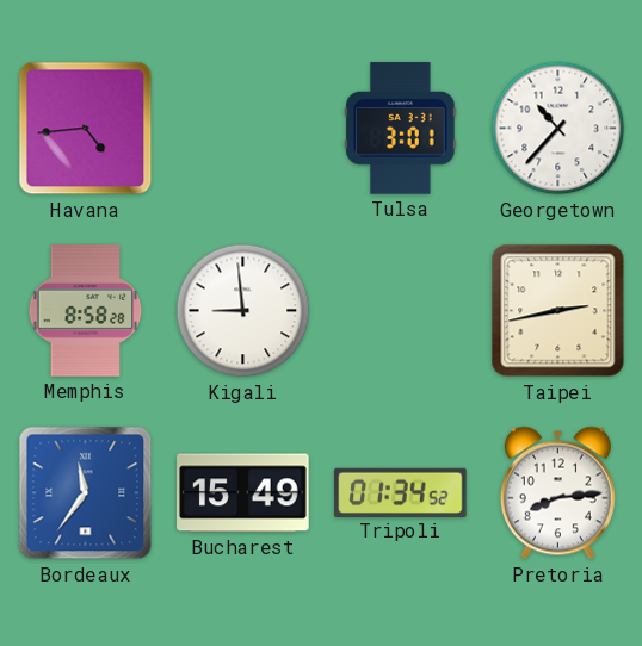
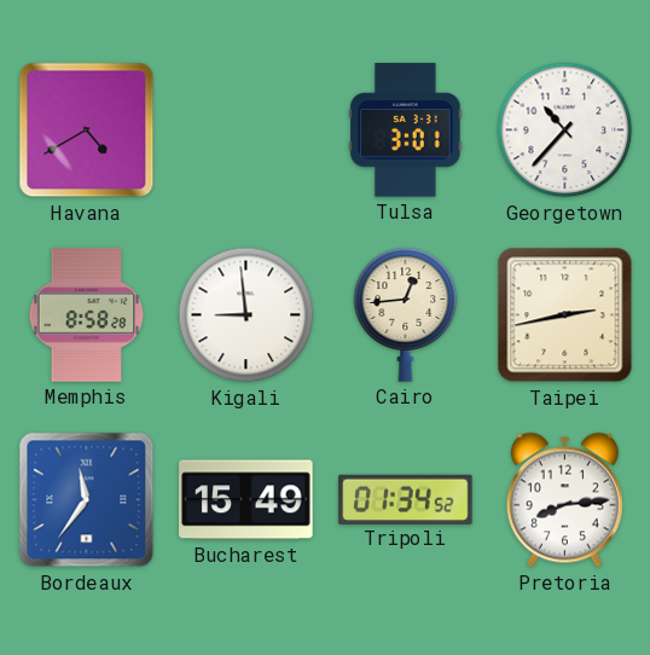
Havana: 4:44 -> 4:40
Cairo: none -> 12:44
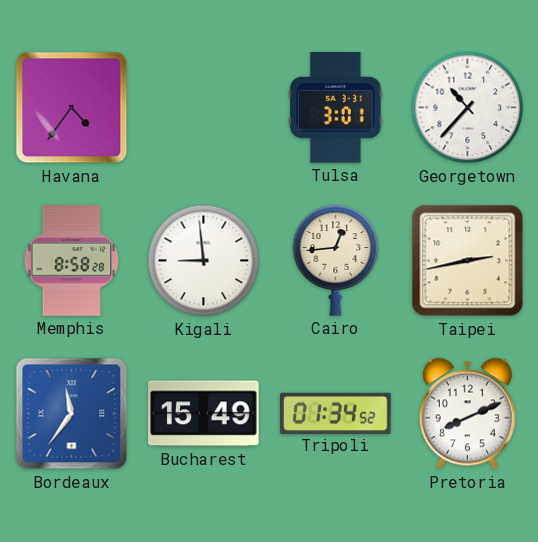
Havana: 4:40 -> 4:36
Pretoria: 8:14 -> 8:11
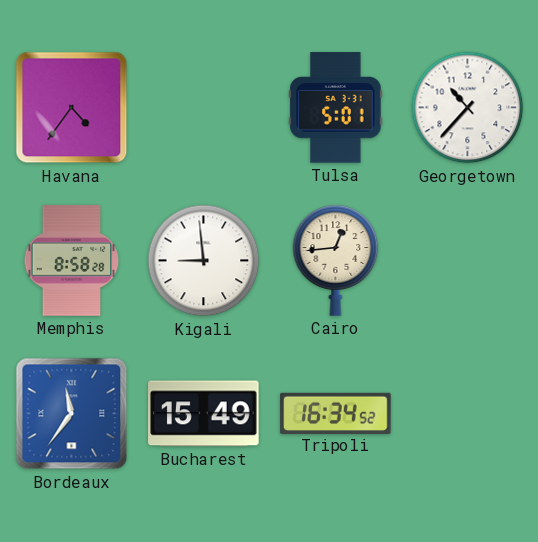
Tulsa: 3:01 -> 5:01
Taipei: 2:43 -> none
Tripoli: 01:34 -> 16:34
Pretoria: 8:11 -> none
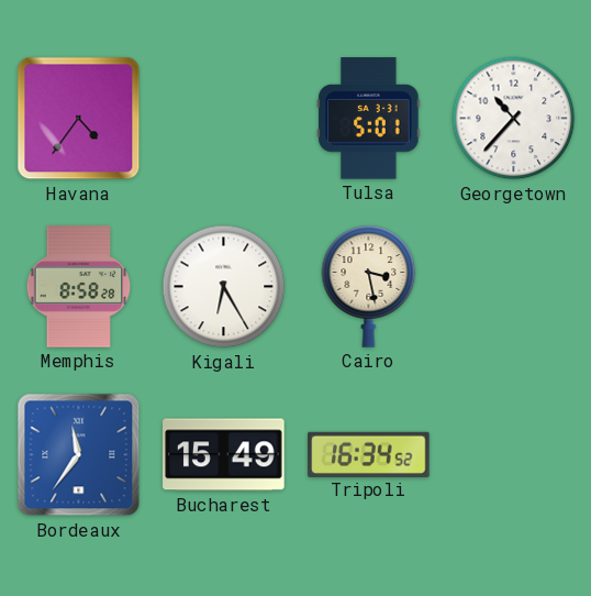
Kigali: 8:59 -> 6:25
Cairo: 12:44 -> 3:28
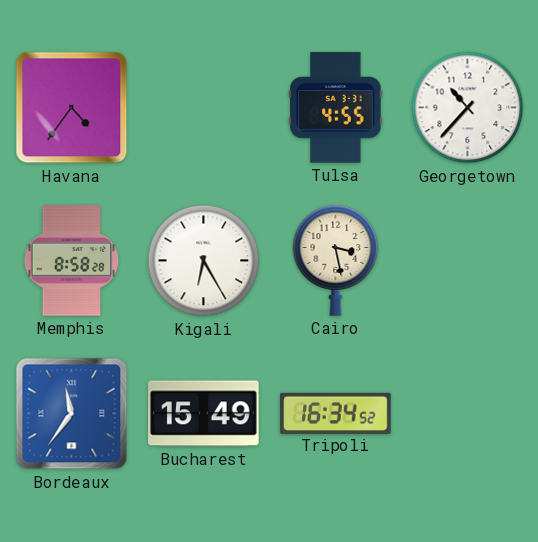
Tulsa: 5:01 -> 4:55
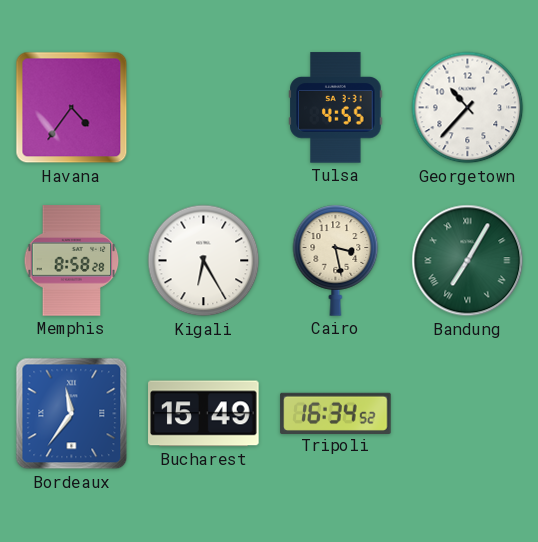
Bandung: none -> 7:05
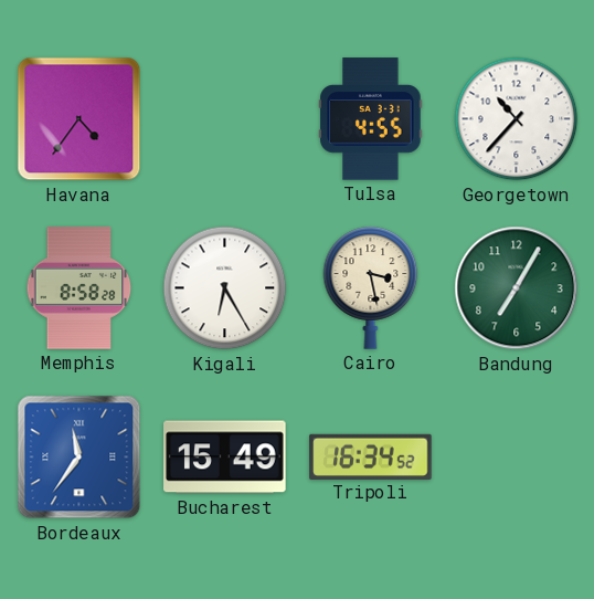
Bandung numerals: Roman -> Arabic
